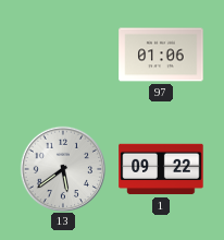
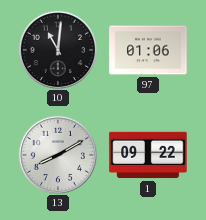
10: none -> 11:01
13: 5:39 -> 8:10
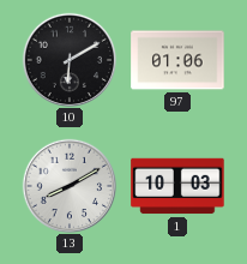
10: 11:01 -> 6:10
1: 09:22 -> 10:03
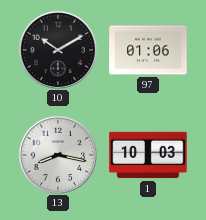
10: 6:10 -> 10:10
13: 8:10 -> 8:17
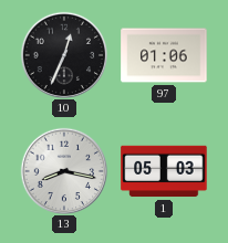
10: 10:10 -> 12:34
1: 10:03 -> 05:03
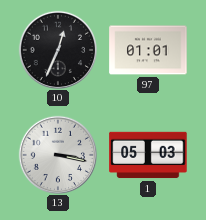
97: 01:06 -> 01:01
13: 8:17 -> 3:17
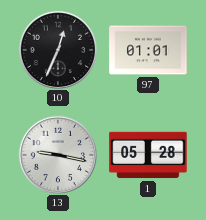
13: 3:17 -> 9:17
1: 05:03 -> 05:28
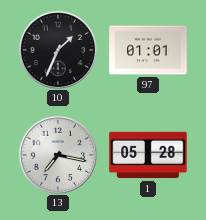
10: 12:34 -> 1:34
13: 9:17 -> 7:17
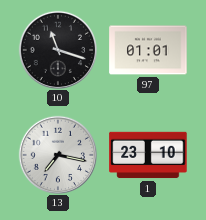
10: 1:34 -> 11:18
1: 05:28 -> 23:10
